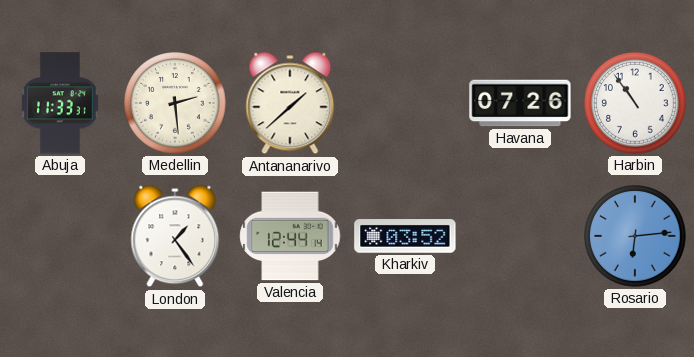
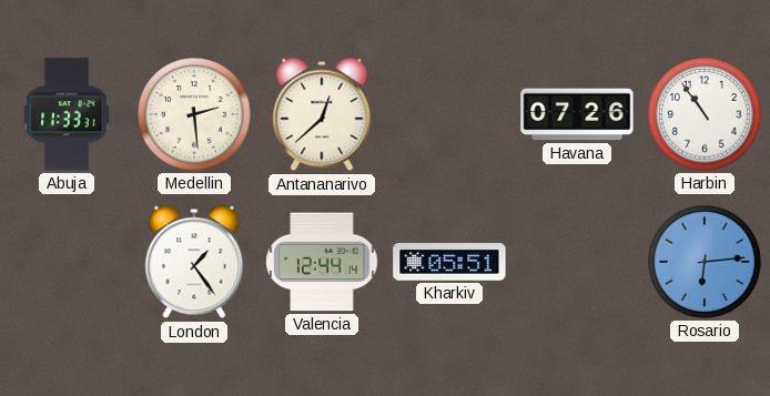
Antananarivo: 1:38 -> 12:38
Kharkiv: 03:52 -> 05:51
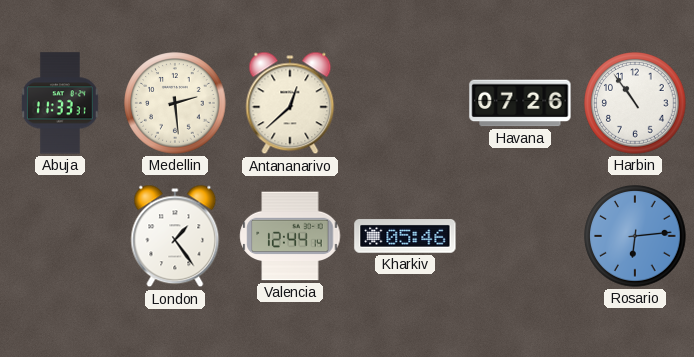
Kharkiv: 05:51 -> 05:46
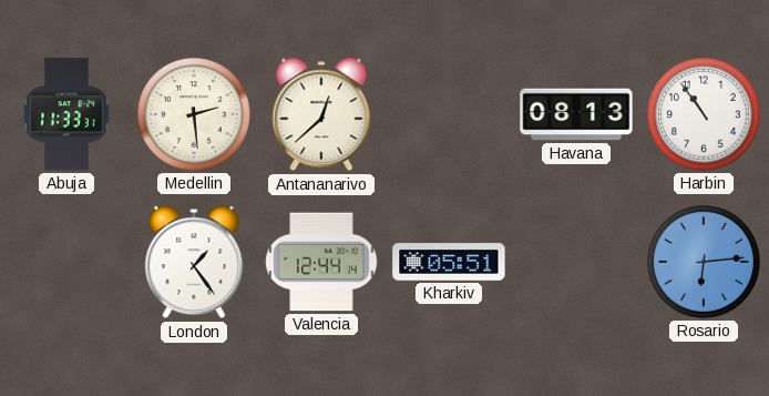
Havana: 07:26 -> 08:13
Kharkiv: 05:46 -> 05:51
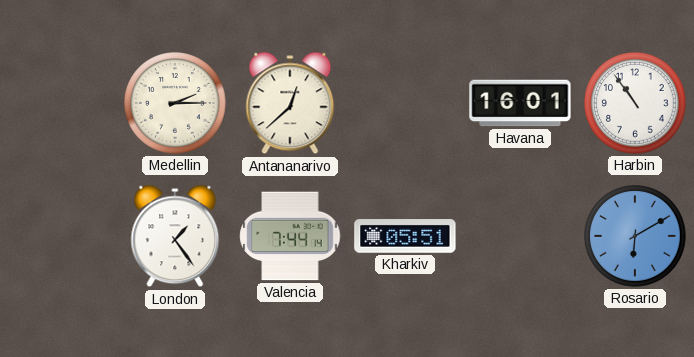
Abuja: 11:33 -> none
Medellin: 2:29 -> 2:15
Havana: 08:13 -> 16:01
Valencia: 12:44 -> 7:44
Rosario: 6:14 -> 6:10
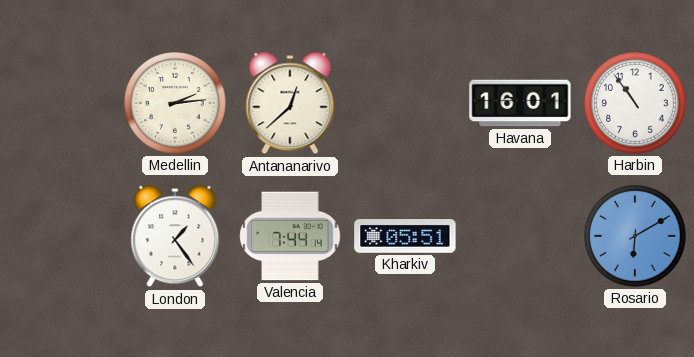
Medellin: 2:15 -> 2:14
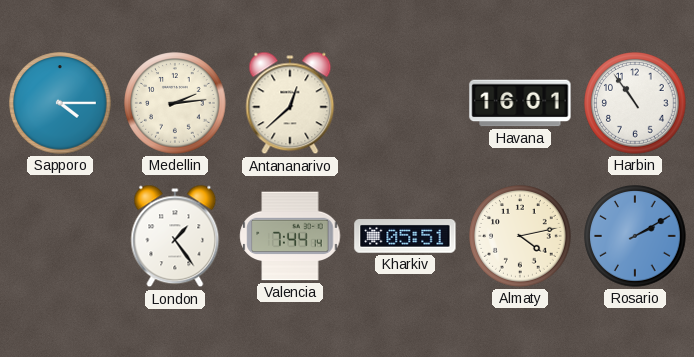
Sapporo: none -> 4:15
Almaty: none -> 4:13
Rosario: 6:10 -> 2:10
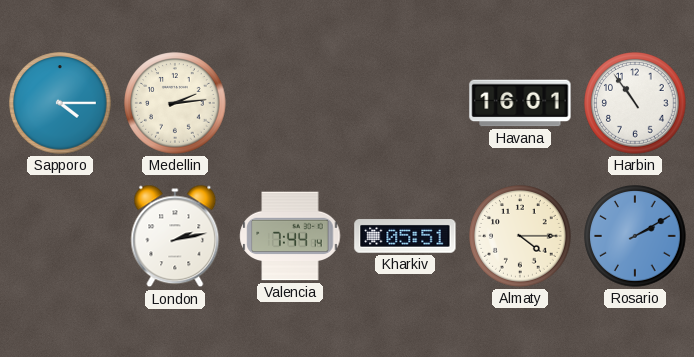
Antananarivo: 12:38 -> none
London: 1:24 -> 2:13
Almaty: 4:13 -> 4:15
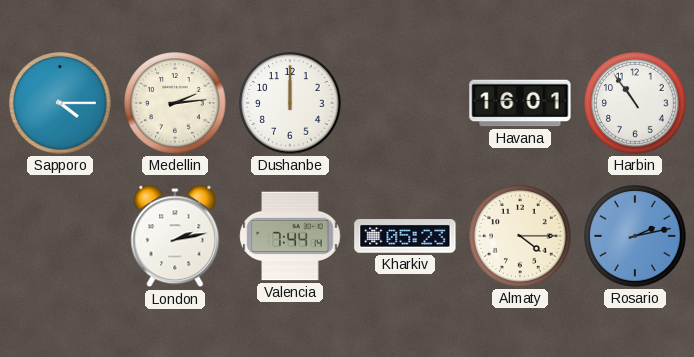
Dushanbe: none -> 12:00
Kharkiv: 05:51 -> 05:23
Rosario: 2:10 -> 2:13
